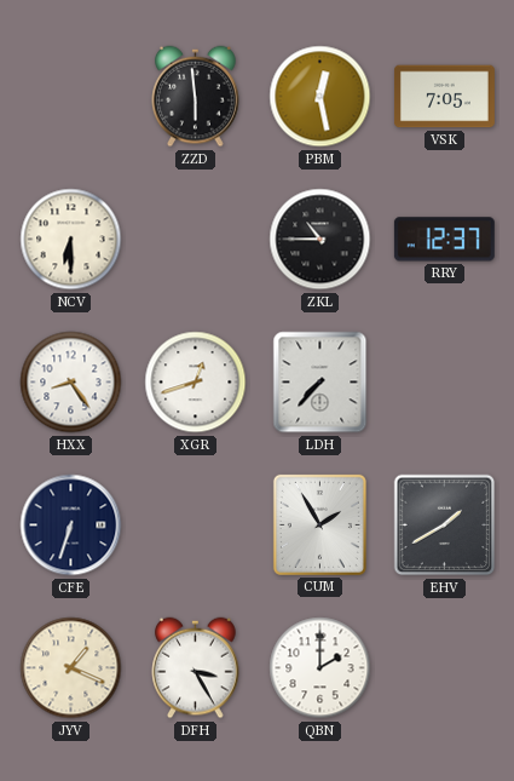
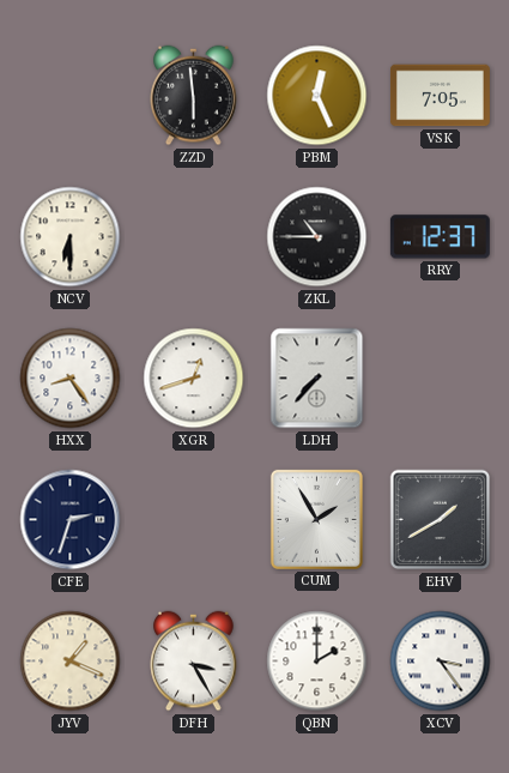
PBM: 12:28 -> 12:26
CFE: 6:33 -> 2:33
XCV: none -> 3:24
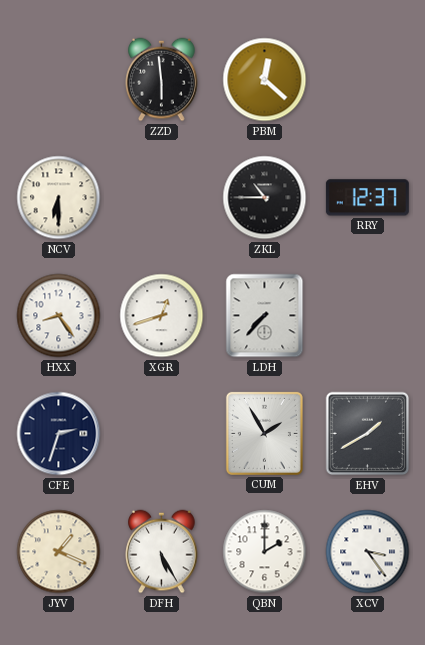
PBM: 12:26 -> 12:22
VSK: 7:05 -> none
DFH: 3:25 -> 5:25
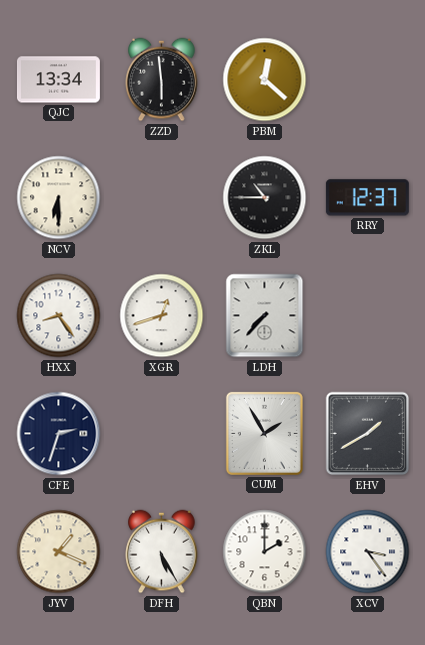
QJC: none -> 13:34
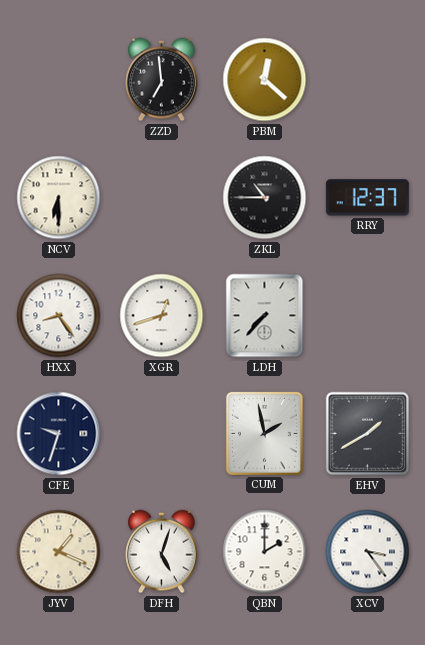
QJC: 13:34 -> none
ZZD: 5:59 -> 6:59
CFE: 2:33 -> 9:33
CUM: 1:55 -> 1:58
DFH: 5:25 -> 5:03
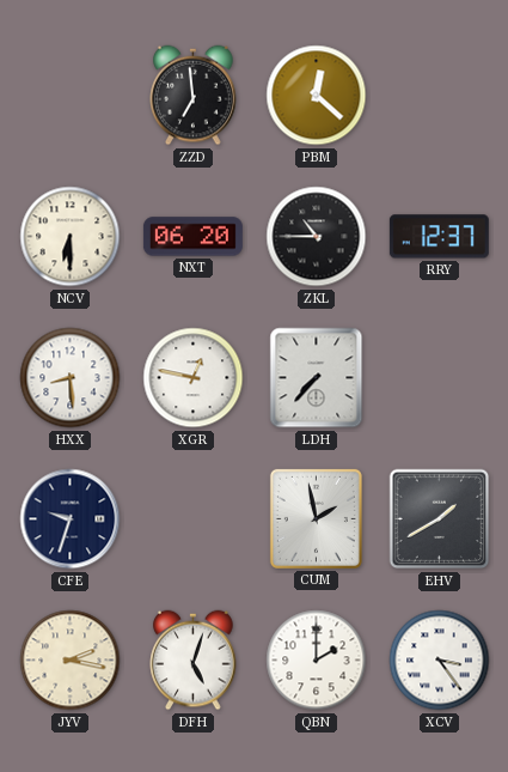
NXT: none -> 06:20
HXX: 8:24 -> 8:29
XGR: 12:42 -> 12:47
JYV: 1:19 -> 2:17
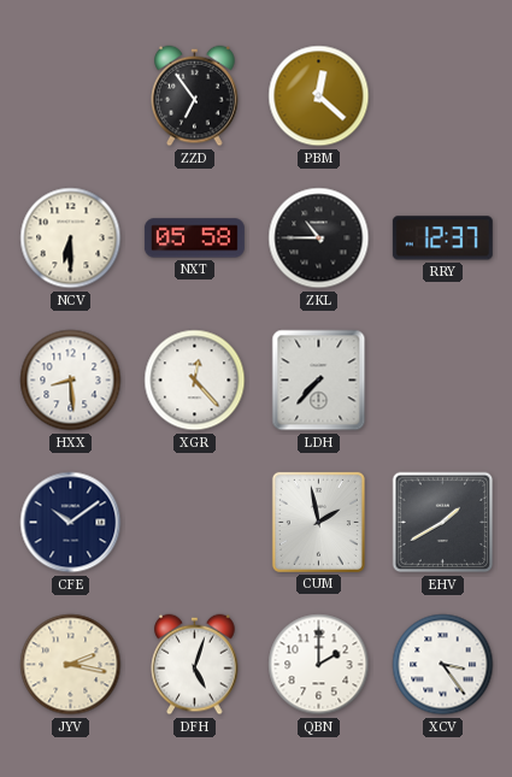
ZZD: 6:59 -> 6:54
NXT: 06:20 -> 05:58
XGR: 12:47 -> 12:23
CFE: 9:33 -> 10:09
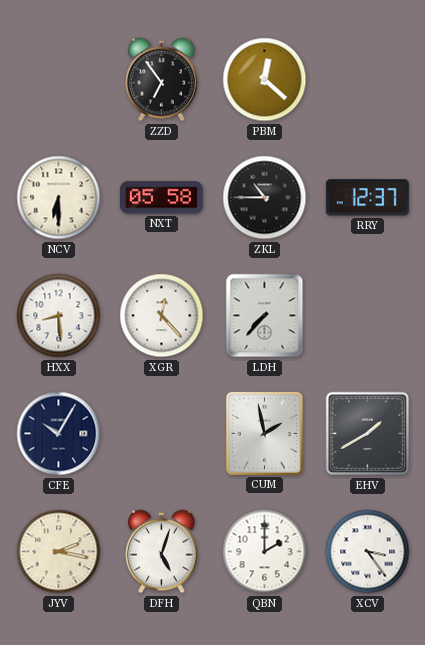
CFE: 10:09 -> 10:05
